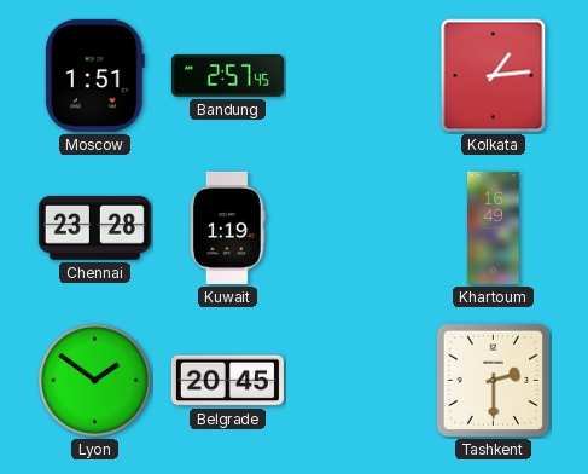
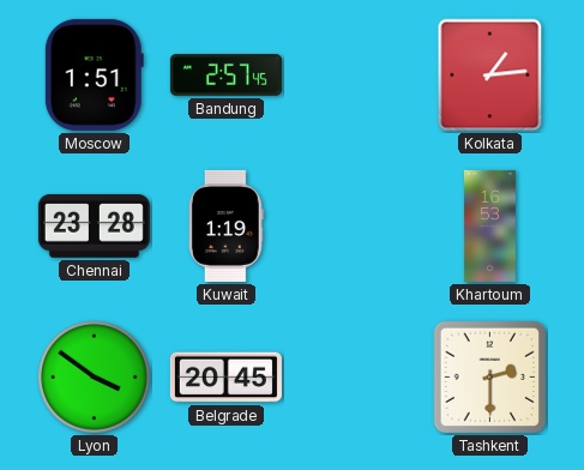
Khartoum: 16:49 -> 16:53
Lyon: 1:51 -> 3:51
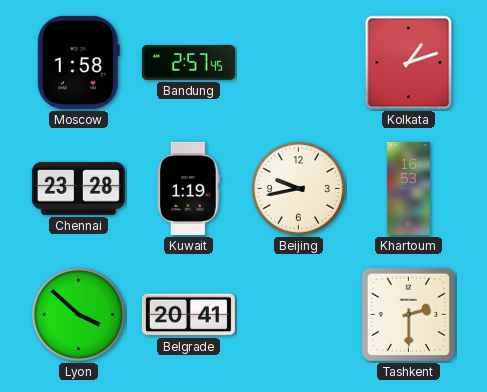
Moscow: 1:51 -> 1:58
Kolkata: 1:14 -> 1:12
Beijing: none -> 9:43
Lyon: 3:51 -> 3:52
Belgrade: 20:45 -> 20:41
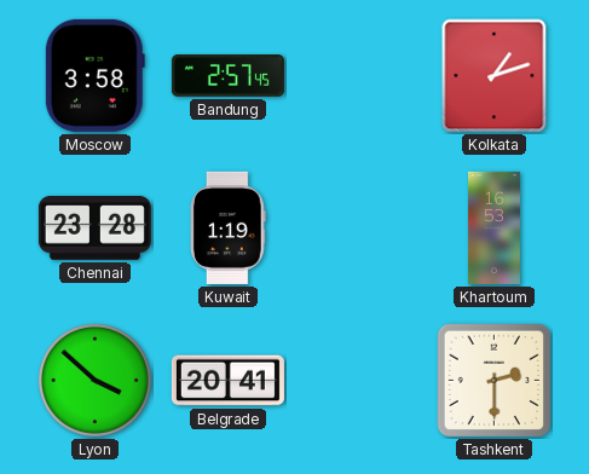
Moscow: 1:58 -> 3:58
Beijing: 9:43 -> none
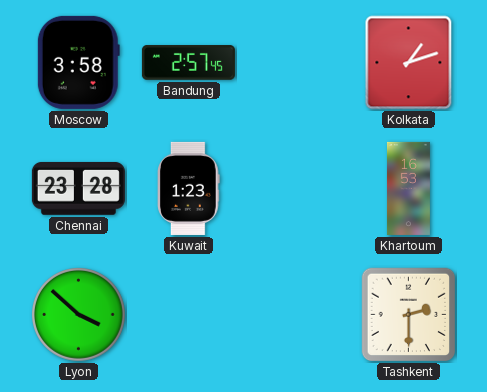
Kuwait: 1:19 -> 1:23
Belgrade: 20:41 -> none
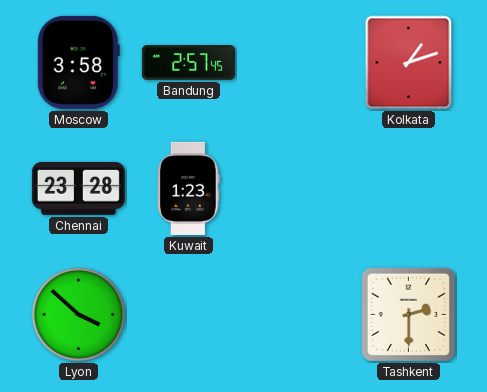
Khartoum: 16:53 -> none
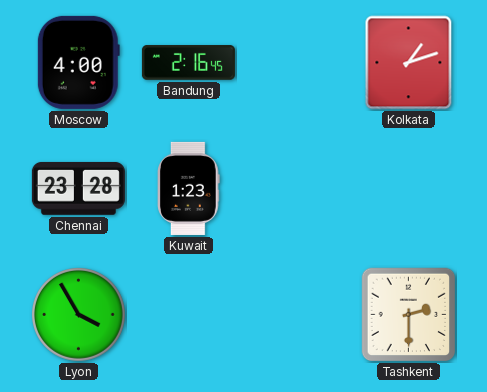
Moscow: 3:58 -> 4:00
Bandung: 2:57 -> 2:16
Lyon: 3:52 -> 3:55
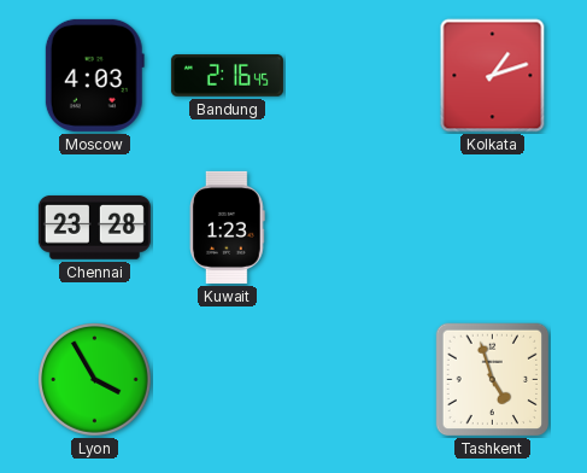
Moscow: 4:00 -> 4:03
Tashkent: 2:30 -> 4:57
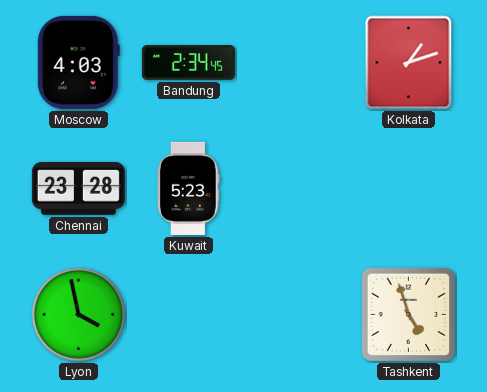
Bandung: 2:16 -> 2:34
Kuwait: 1:23 -> 5:23
Lyon: 3:55 -> 3:58
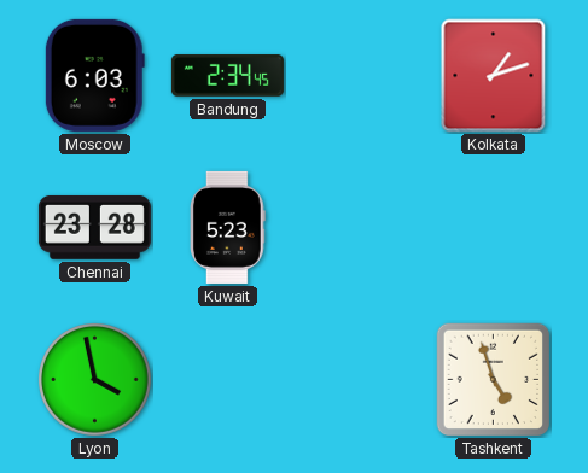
Moscow: 4:03 -> 6:03
